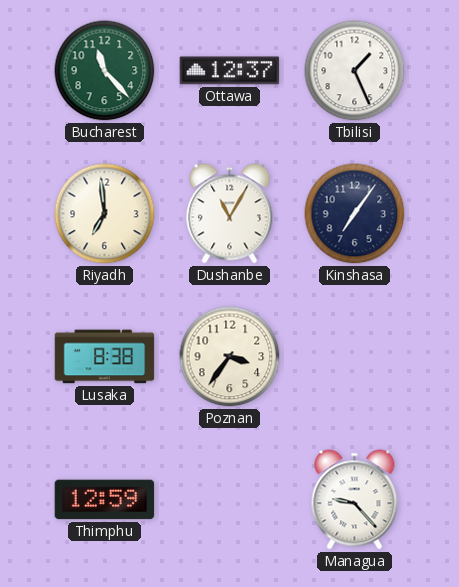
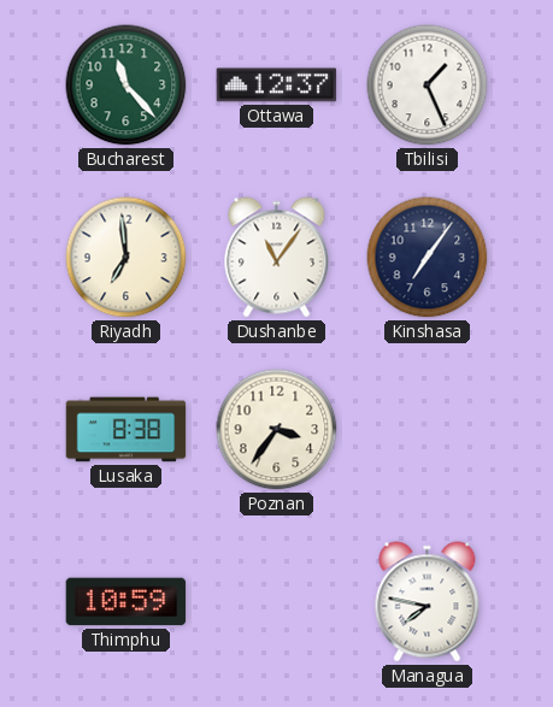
Dushanbe: 11:05 -> 11:06
Thimphu: 12:59 -> 10:59
Managua: 9:23 -> 7:47
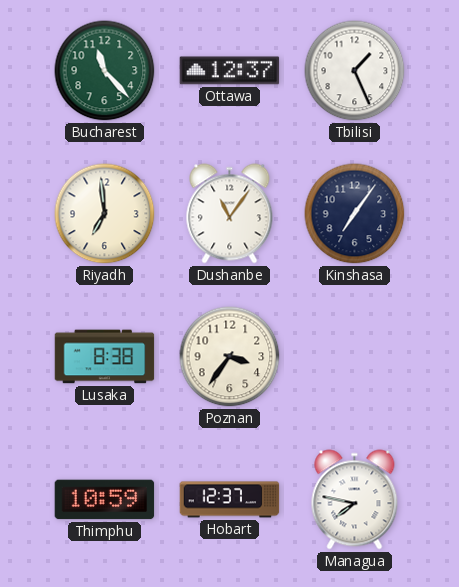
Hobart: none -> 12:37
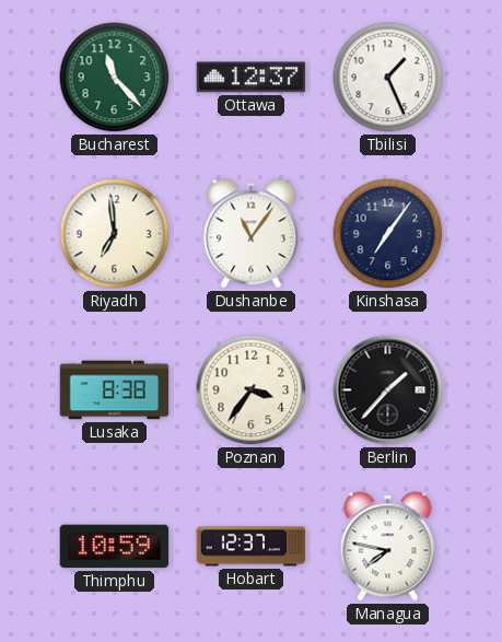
Berlin: none -> 1:37
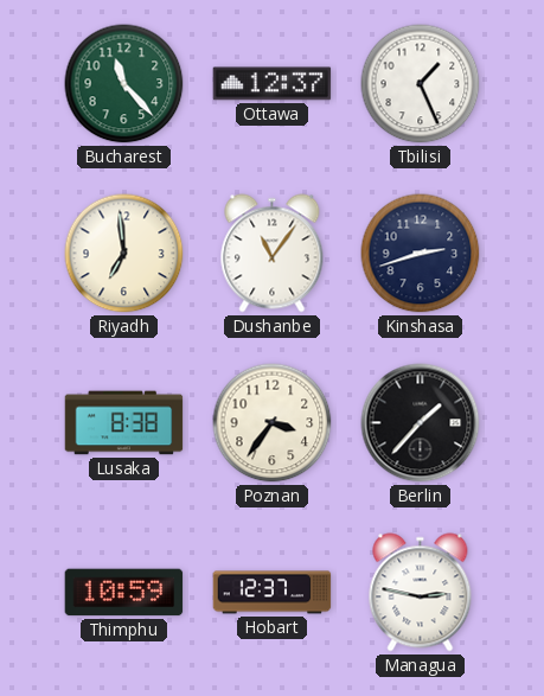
Kinshasa: 7:06 -> 2:42
Managua: 7:47 -> 2:47
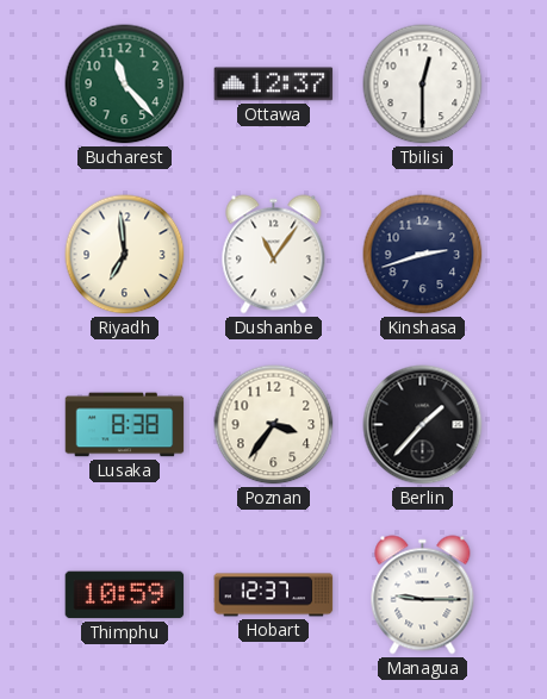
Tbilisi: 1:26 -> 12:30
Managua: 2:47 -> 9:15
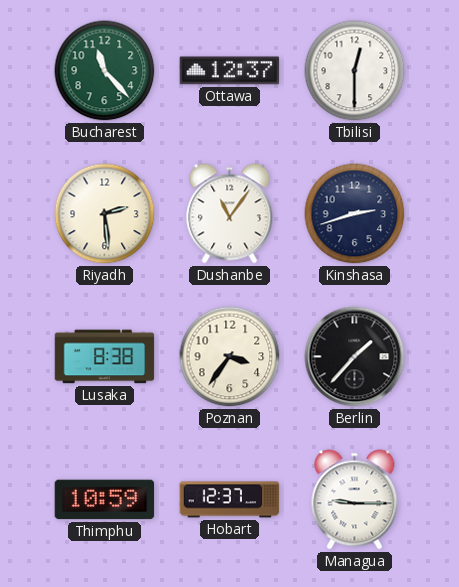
Riyadh: 6:59 -> 2:29
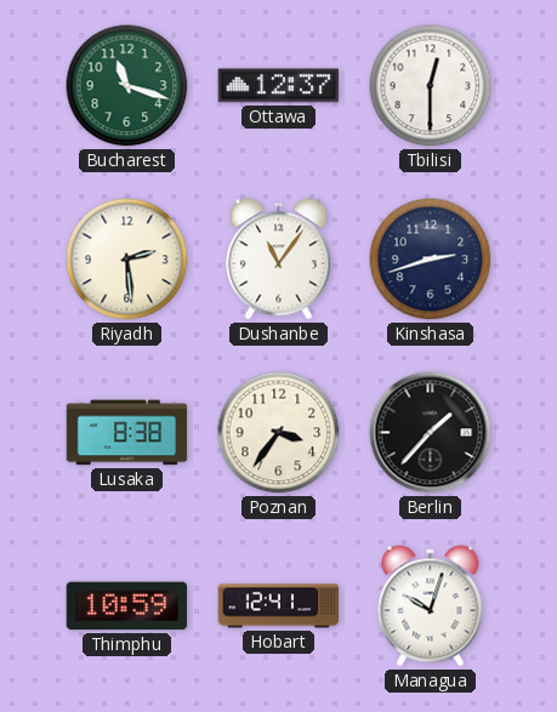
Bucharest: 11:23 -> 11:18
Hobart: 12:37 -> 12:41
Managua: 9:15 -> 10:03
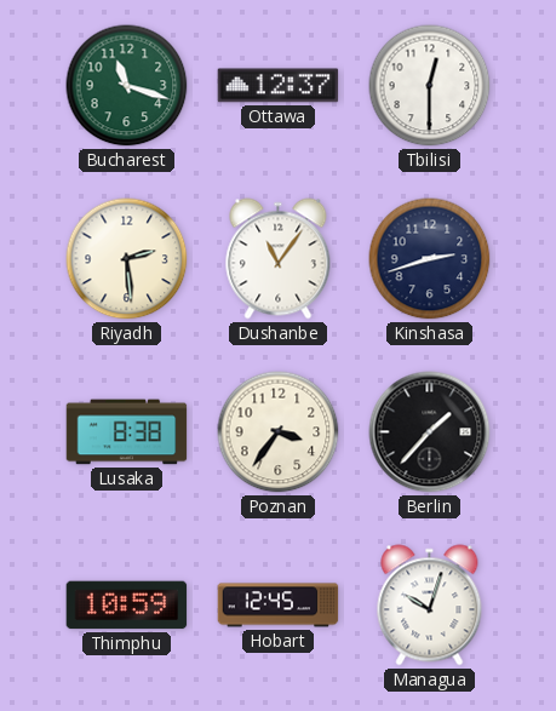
Hobart: 12:41 -> 12:45
